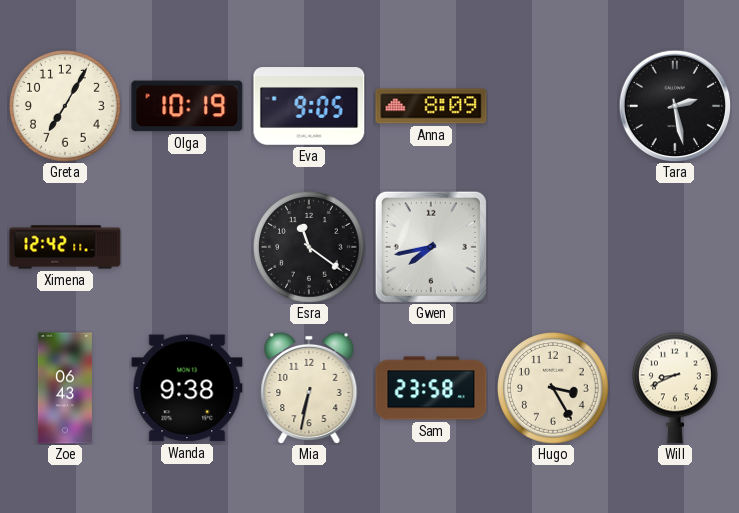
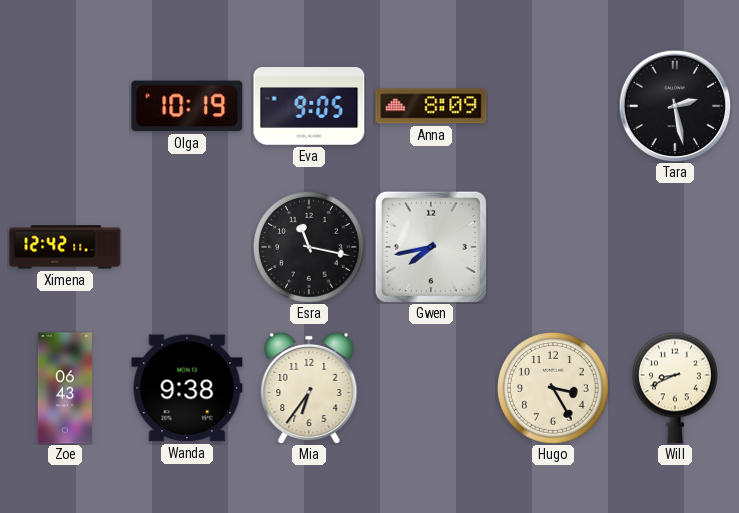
Greta: 7:05 -> none
Esra: 11:21 -> 11:17
Mia: 6:32 -> 6:36
Sam: 23:58 -> none
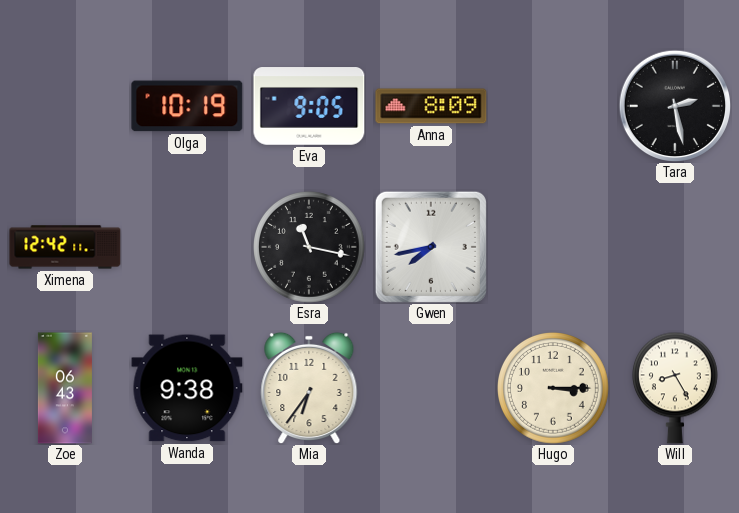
Hugo: 3:25 -> 3:15
Will: 8:41 -> 8:25
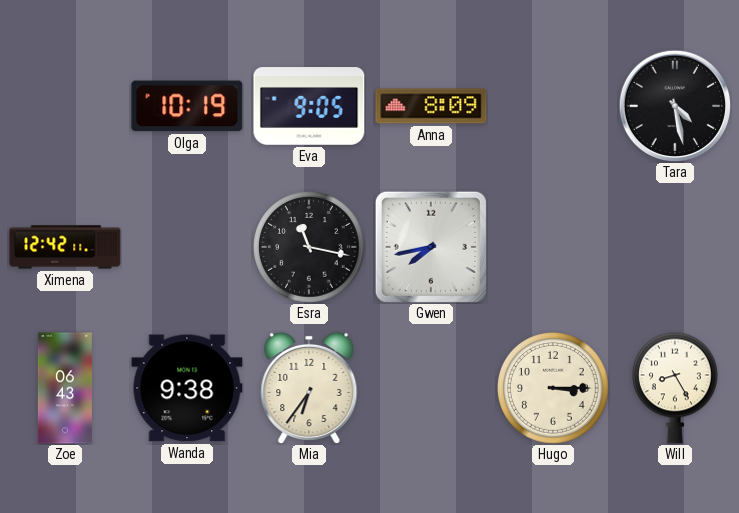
Tara: 2:28 -> 4:28
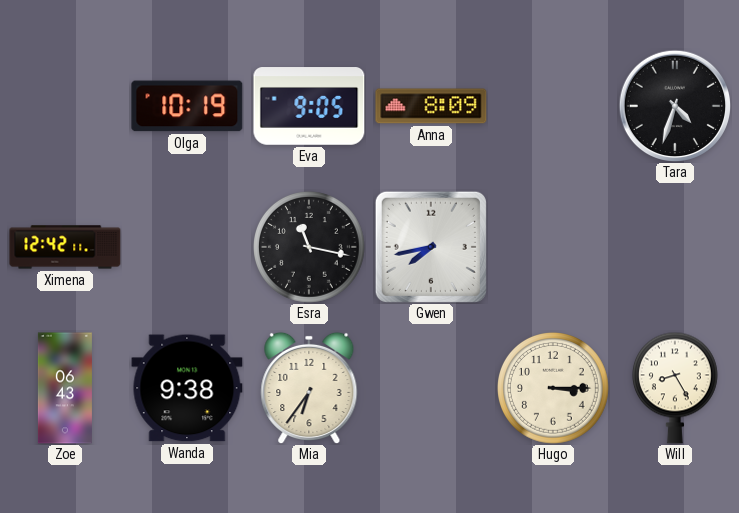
Tara: 4:28 -> 4:33
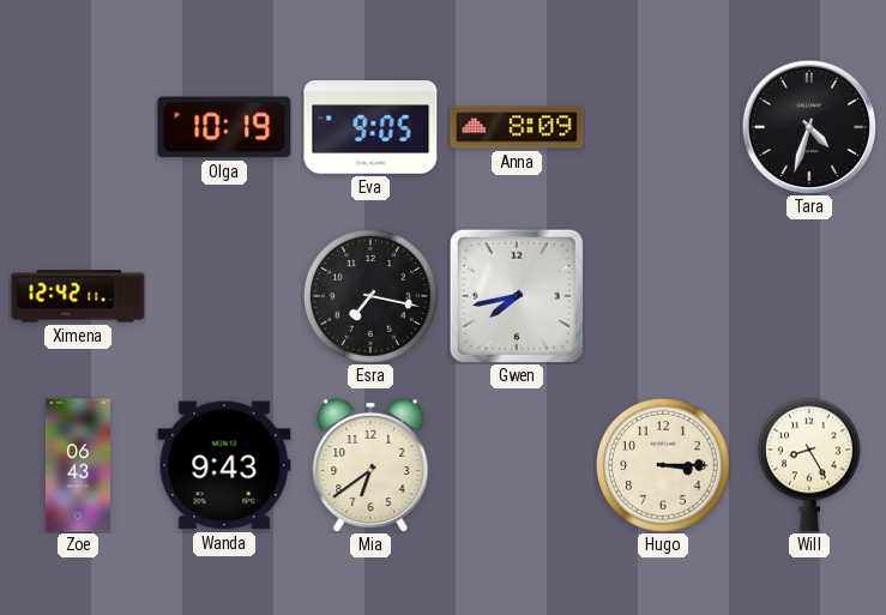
Esra: 11:17 -> 7:17
Wanda: 9:38 -> 9:43
Mia: 6:36 -> 6:39
